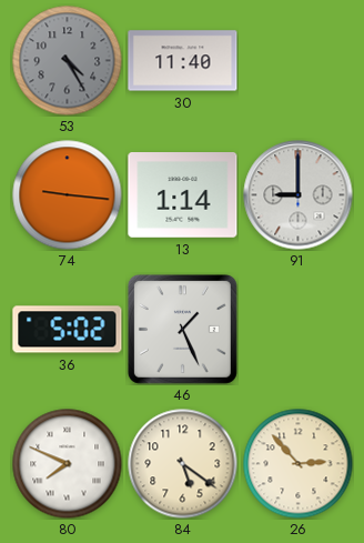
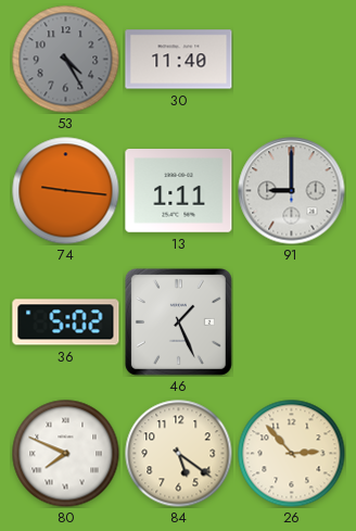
13: 1:14 -> 1:11
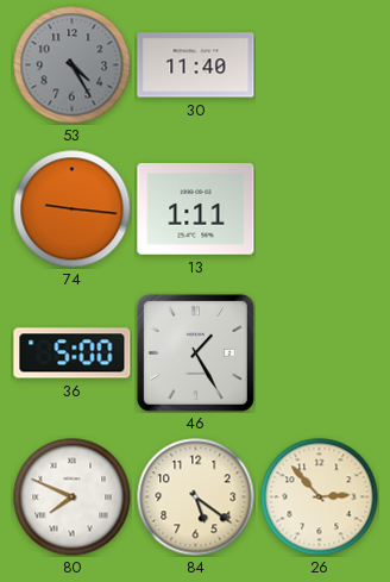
91: 9:00 -> none
36: 5:02 -> 5:00
46: 1:26 -> 1:25
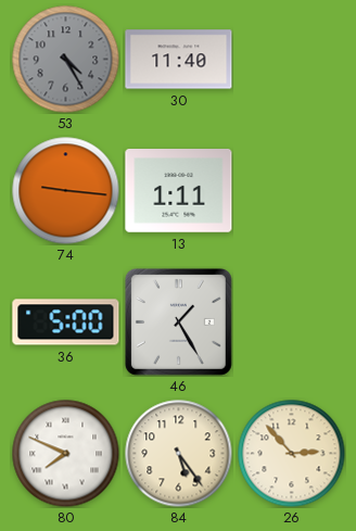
84: 5:21 -> 5:24
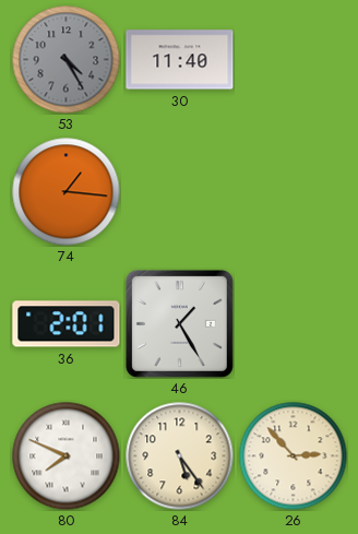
74: 9:16 -> 1:16
13: 1:11 -> none
36: 5:00 -> 2:01
